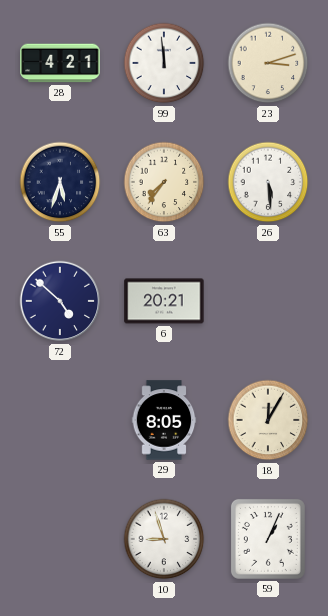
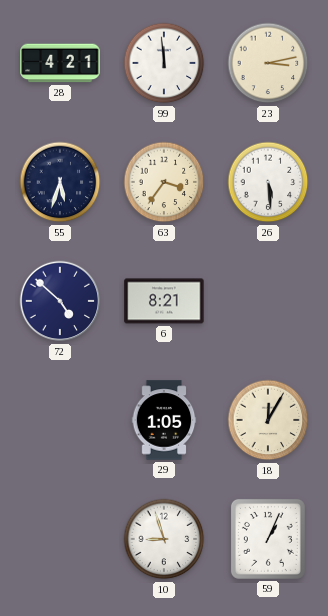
23: 3:12 -> 3:13
63: 7:36 -> 3:36
6: 20:21 -> 8:21
29: 8:05 -> 1:05
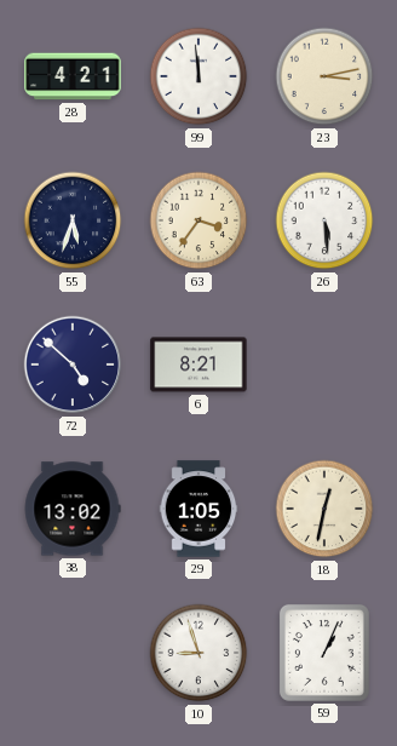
38: none -> 13:02
18: 12:05 -> 12:32
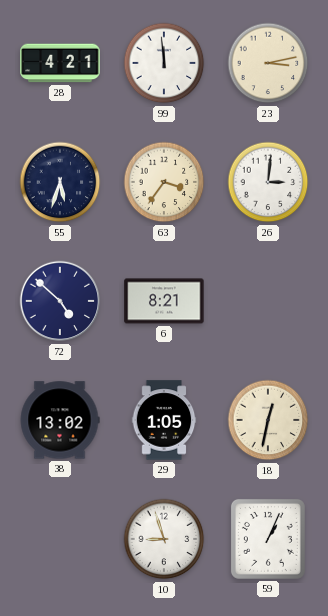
26: 5:29 -> 3:01
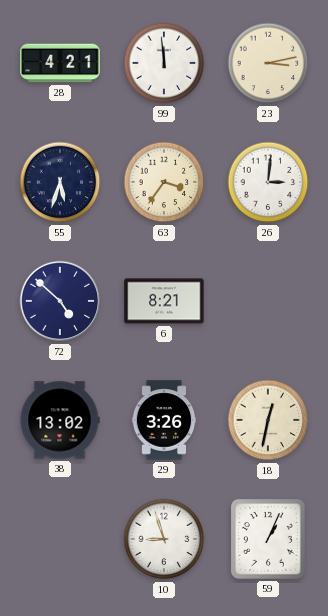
29: 1:05 -> 3:26
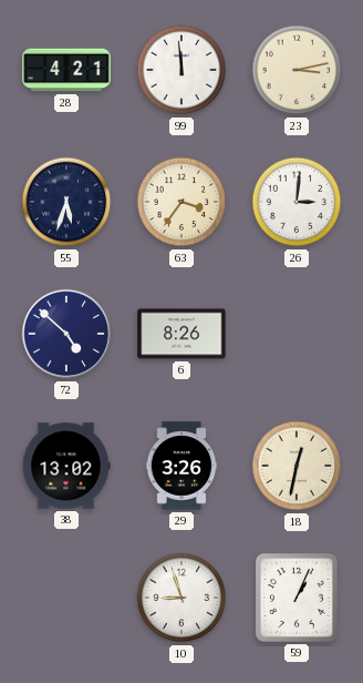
6: 8:21 -> 8:26
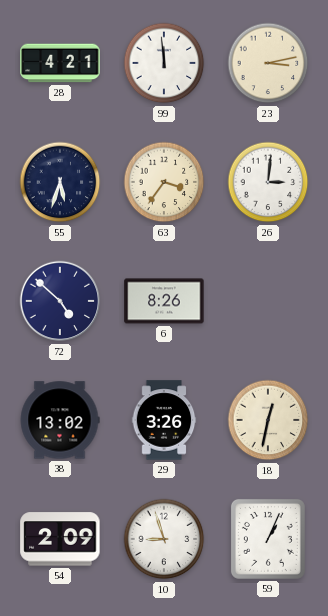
54: none -> 2:09
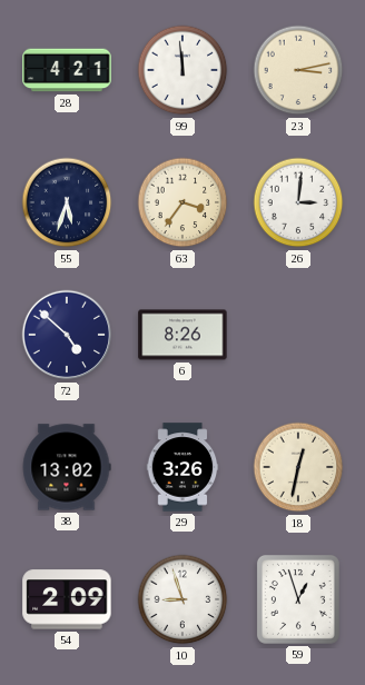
59: 1:04 -> 12:57
